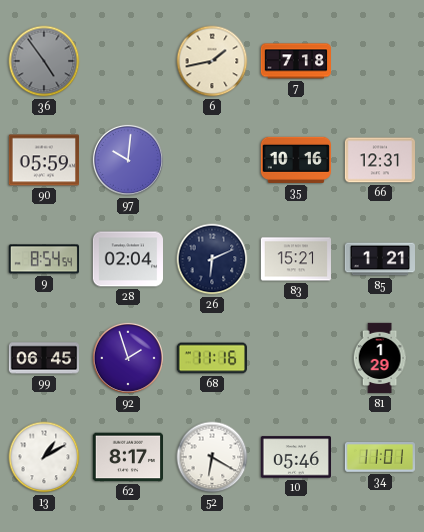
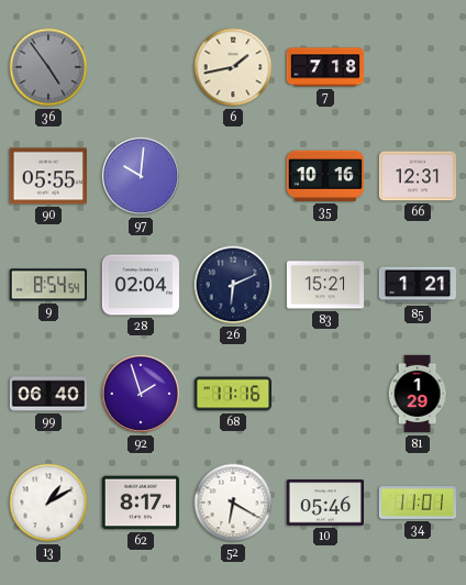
90: 05:59 -> 05:55
99: 06:45 -> 06:40
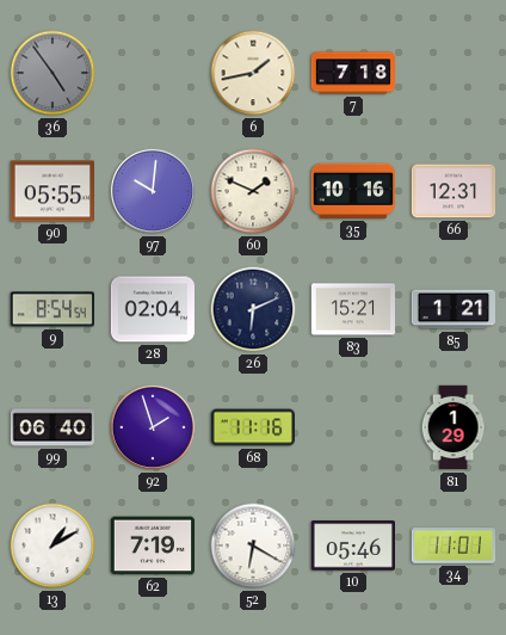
60: none -> 1:49
62: 8:17 -> 7:19
